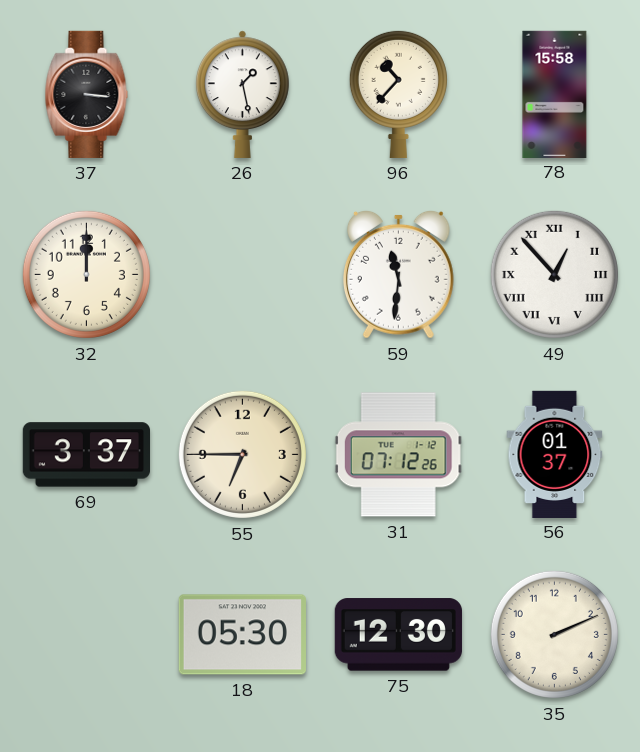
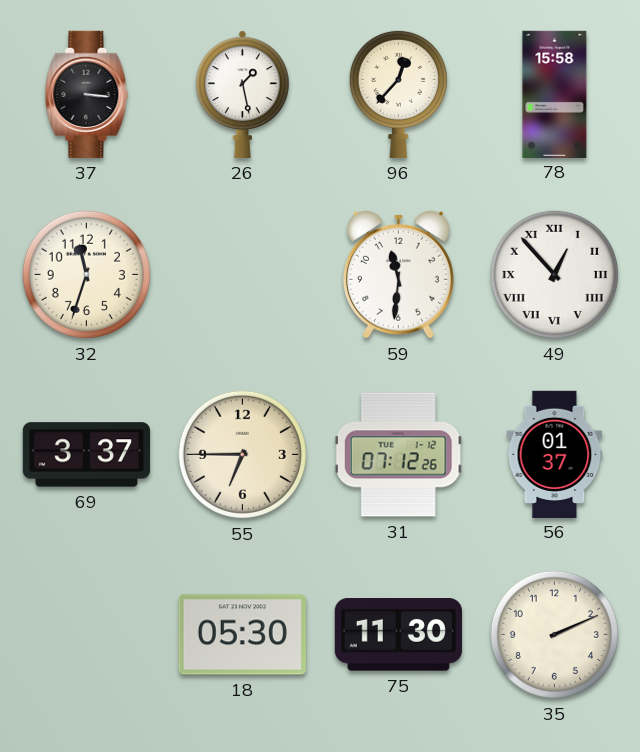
96: 10:37 -> 12:37
32: 12:00 -> 11:33
75: 12:30 -> 11:30
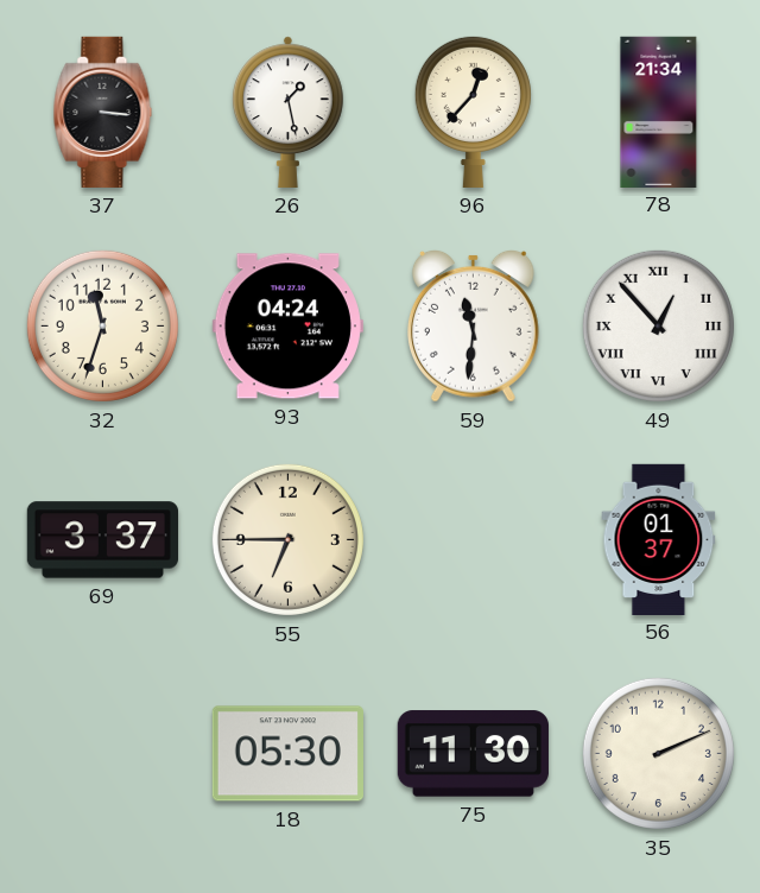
78: 15:58 -> 21:34
93: none -> 04:24
31: 07:12 -> none
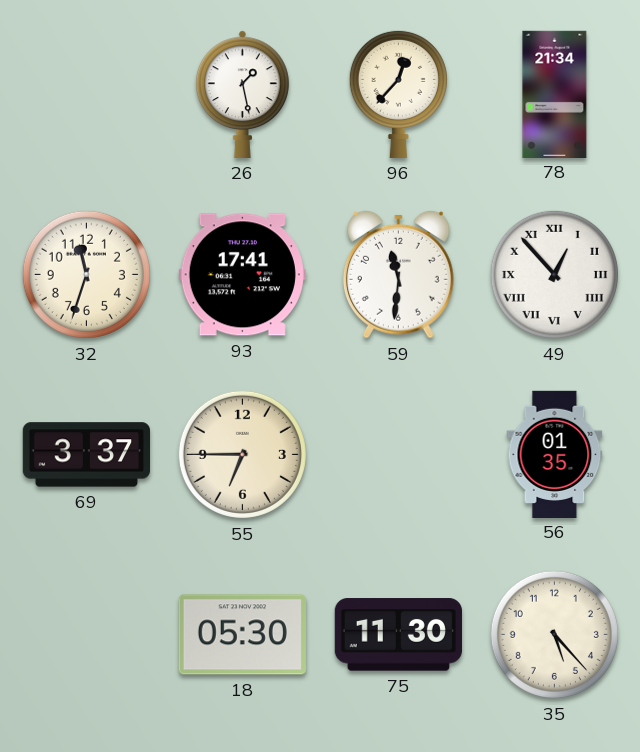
37: 3:16 -> none
93: 04:24 -> 17:41
56: 01:37 -> 01:35
35: 2:11 -> 5:23
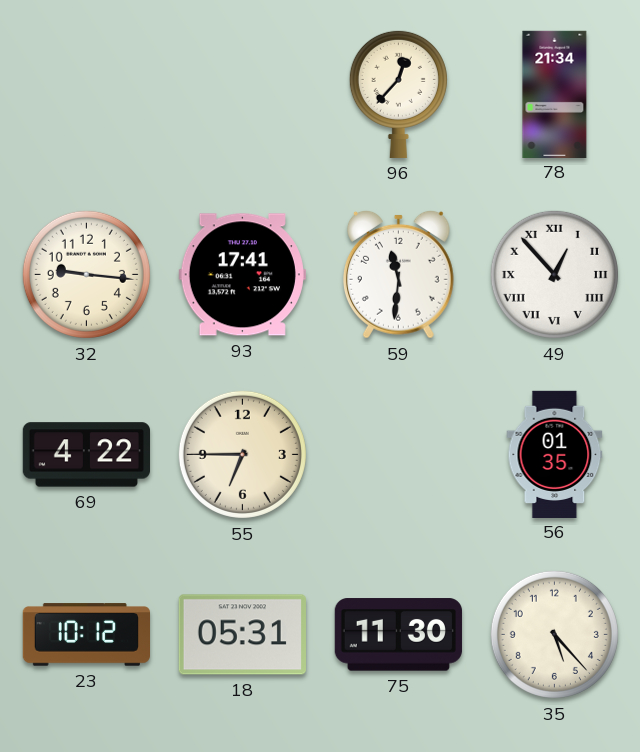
26: 1:28 -> none
32: 11:33 -> 9:16
69: 3:37 -> 4:22
23: none -> 10:12
18: 05:30 -> 05:31
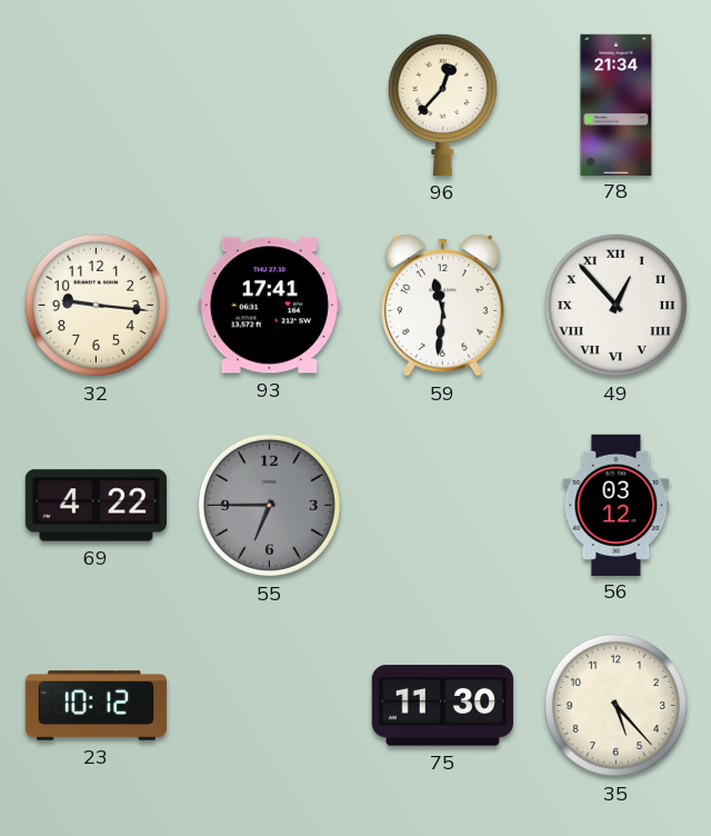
55 dial: cream -> grey
56: 01:35 -> 03:12
18: 05:31 -> none
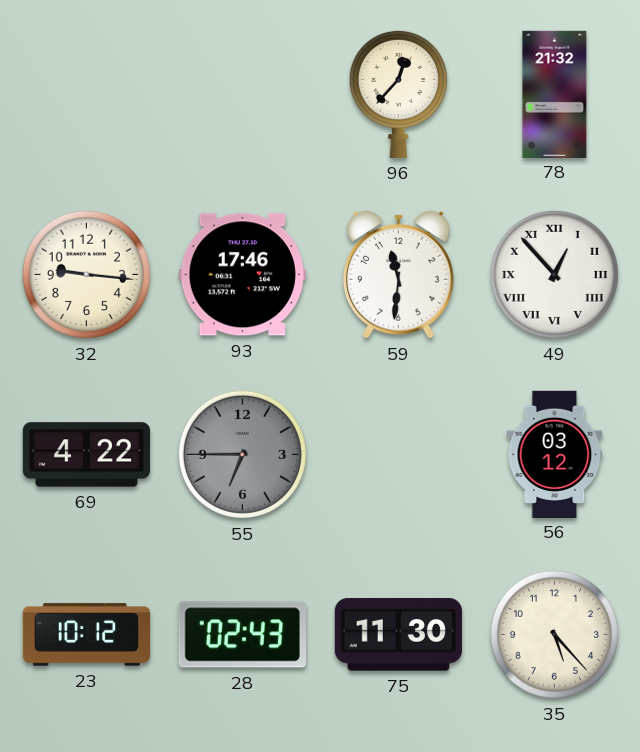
78: 21:34 -> 21:32
93: 17:41 -> 17:46
28: none -> 02:43
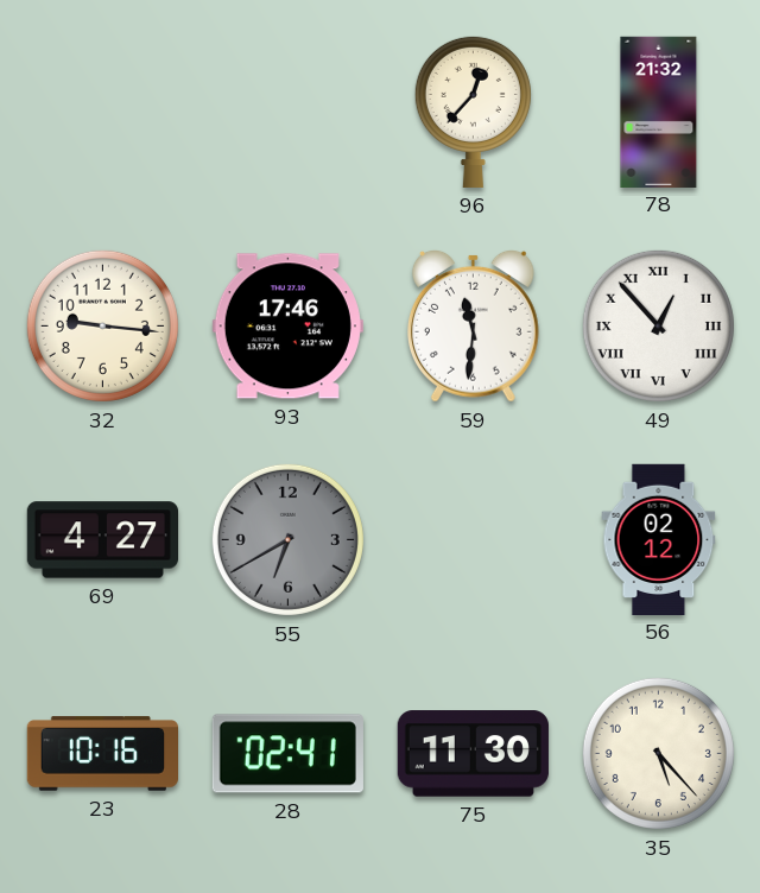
69: 4:22 -> 4:27
55: 6:45 -> 6:40
56: 03:12 -> 02:12
23: 10:12 -> 10:16
28: 02:43 -> 02:41
